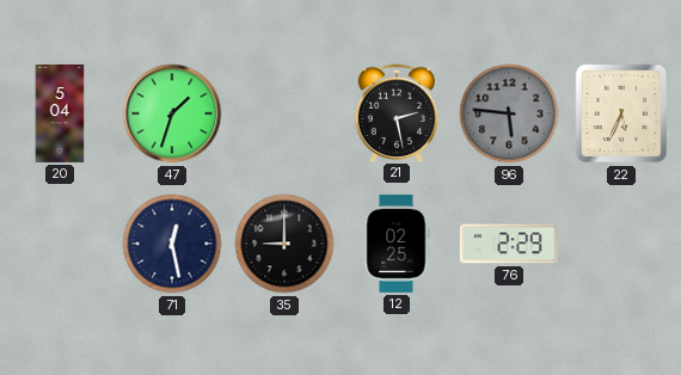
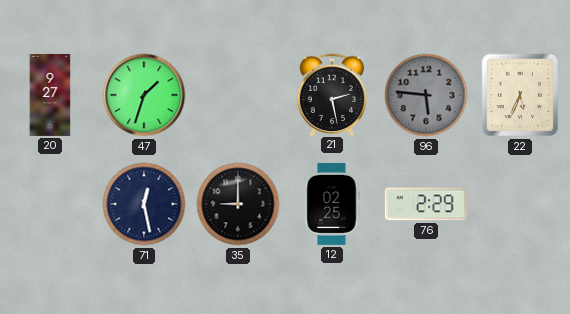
20: 5:04 -> 9:27
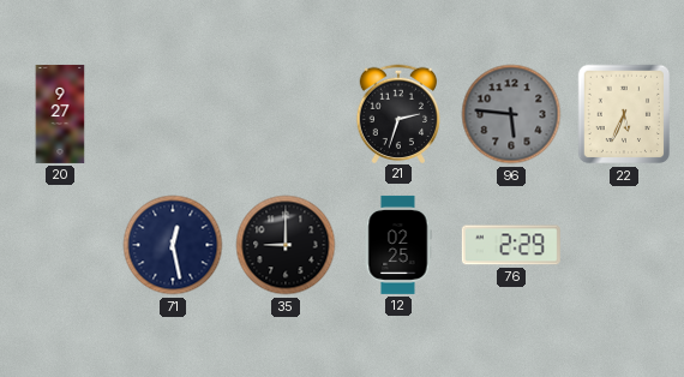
47: 1:33 -> none
21: 2:28 -> 2:33
